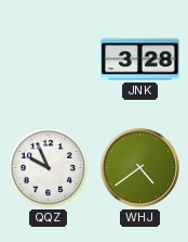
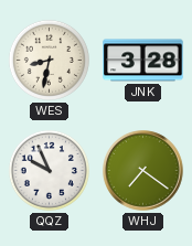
WES: none -> 8:32
WHJ: 4:39 -> 7:21
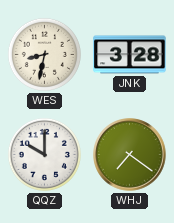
QQZ: 9:56 -> 10:00
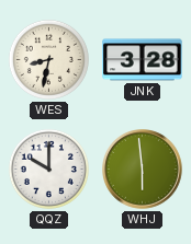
WHJ: 7:21 -> 5:59
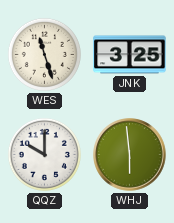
WES: 8:32 -> 11:27
JNK: 3:28 -> 3:25
